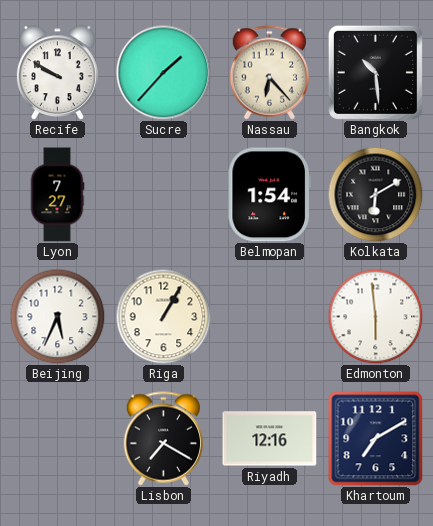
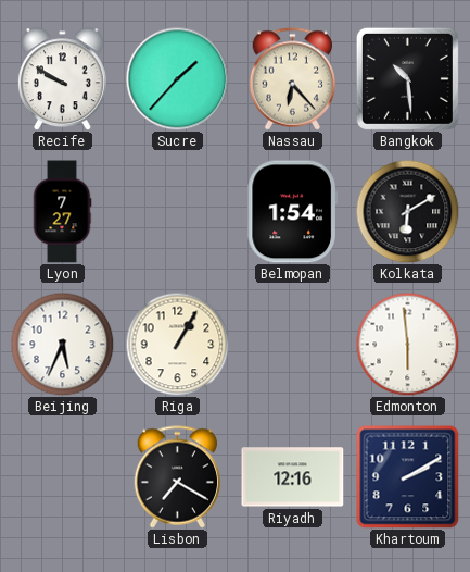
Khartoum: 7:10 -> 2:10
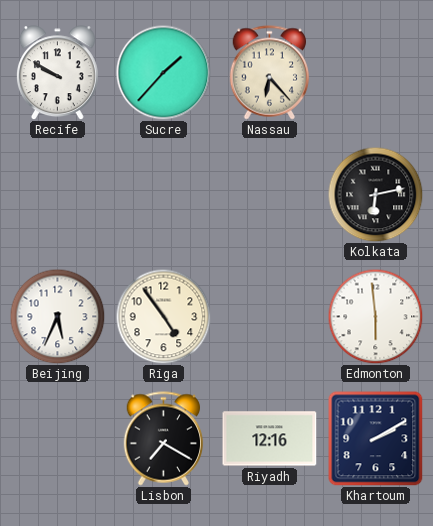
Bangkok: 10:29 -> none
Lyon: 7:27 -> none
Belmopan: 1:54 -> none
Kolkata: 6:10 -> 6:13
Riga: 1:05 -> 4:54
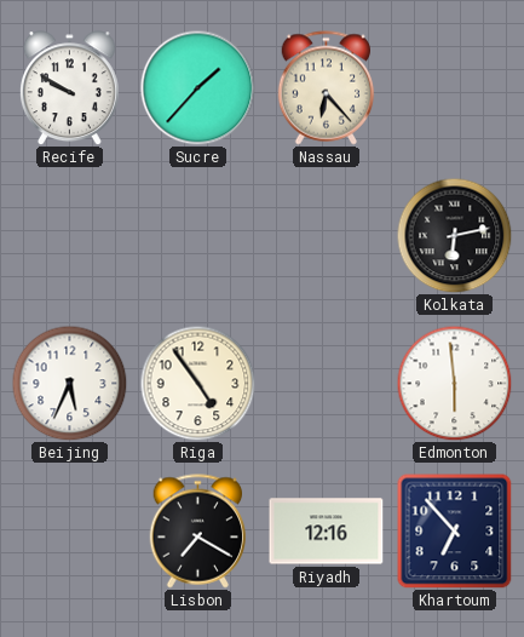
Khartoum: 2:10 -> 6:53
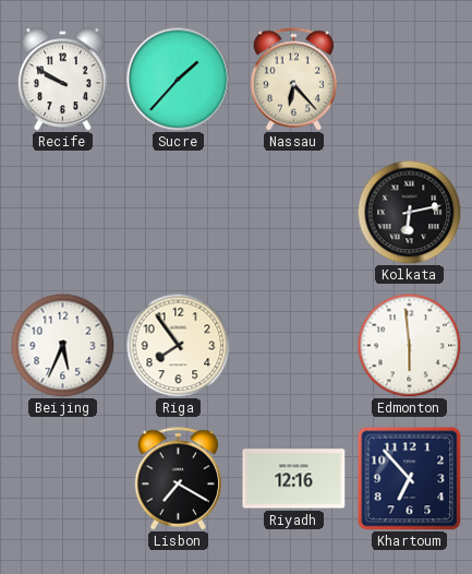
Riga: 4:54 -> 7:54
